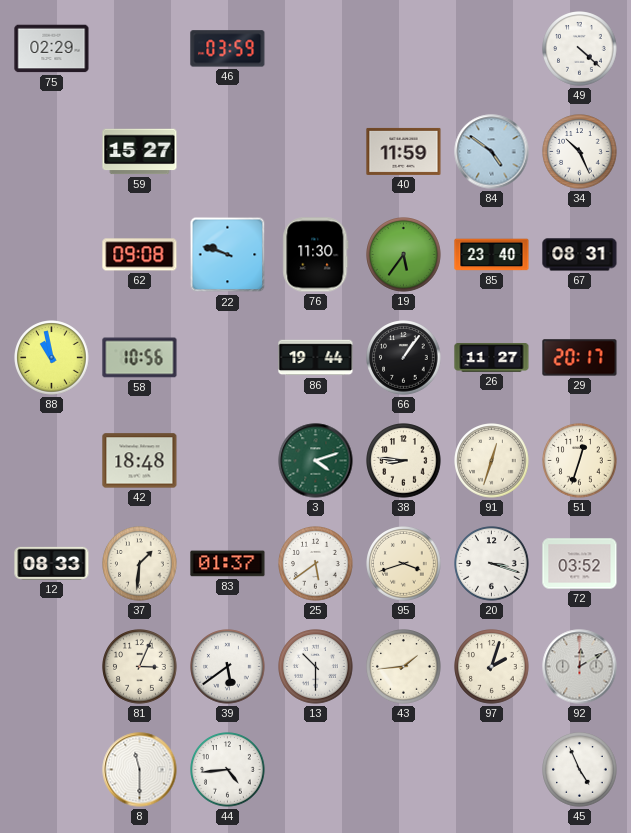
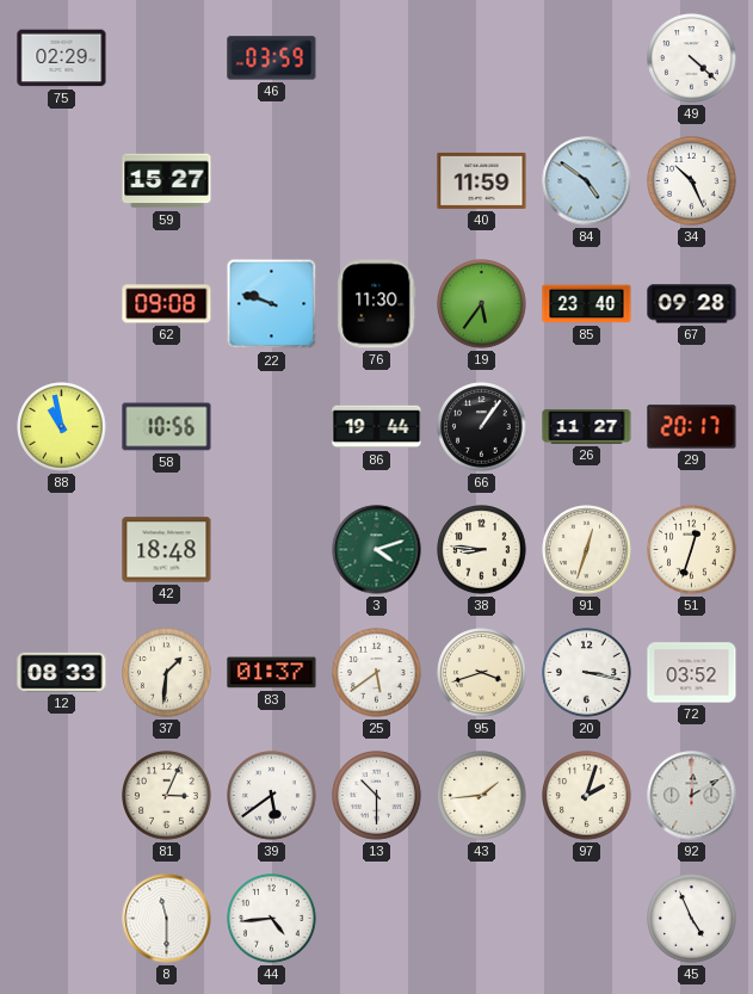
67: 08:31 -> 09:28
20: 3:18 -> 3:17
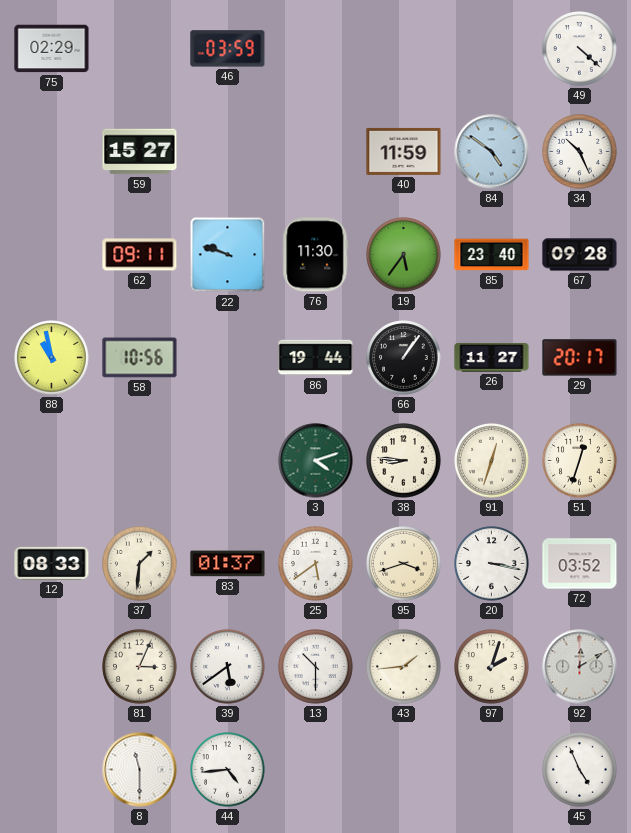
62: 09:08 -> 09:11
42: 18:48 -> none
